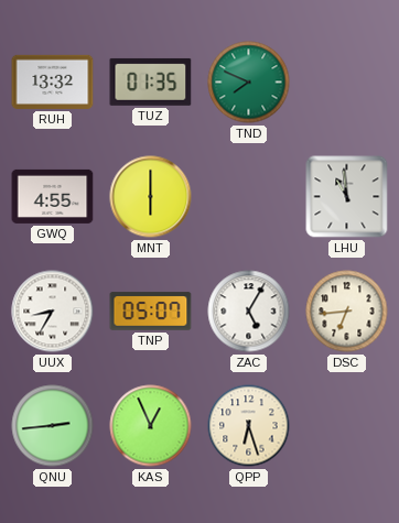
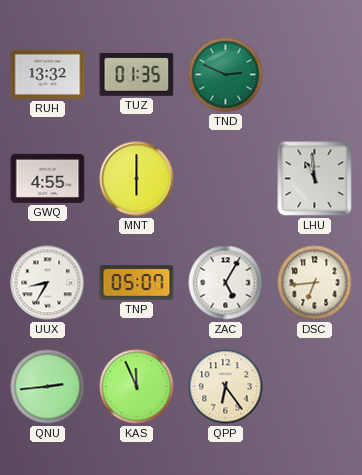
TND: 7:49 -> 2:49
KAS: 12:56 -> 11:56
QPP: 6:27 -> 6:24
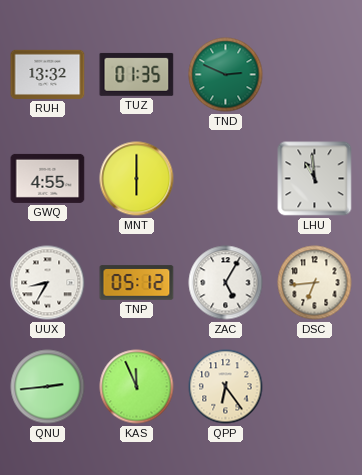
TNP: 05:07 -> 05:12
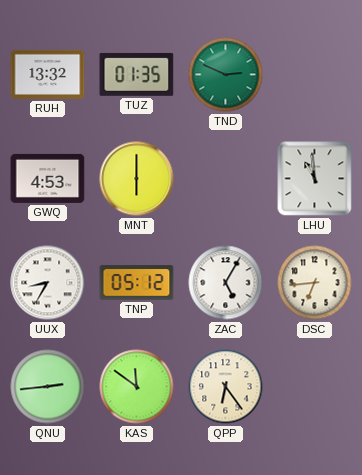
GWQ: 4:55 -> 4:53
KAS: 11:56 -> 11:51
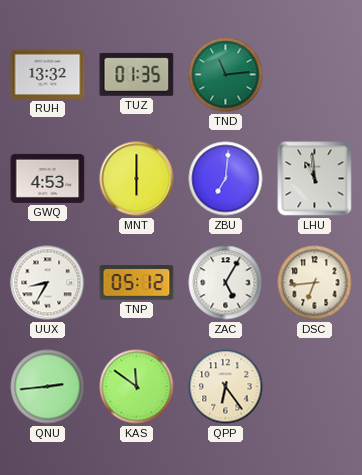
TND: 2:49 -> 11:14
ZBU: none -> 7:01
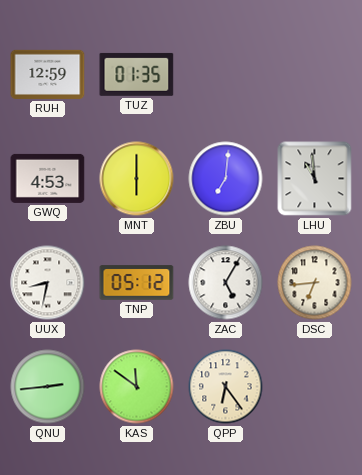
RUH: 13:32 -> 12:59
TND: 11:14 -> none
UUX: 8:35 -> 8:32
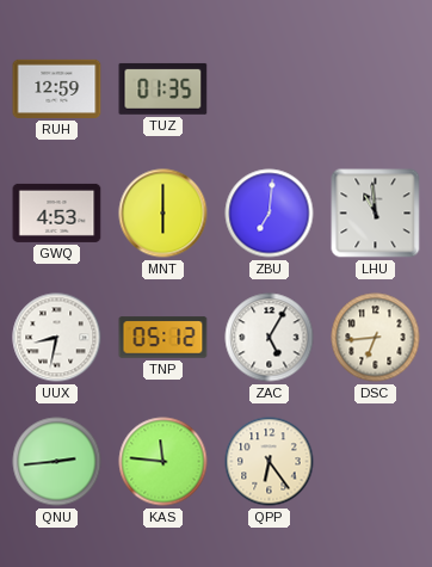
KAS: 11:51 -> 11:46
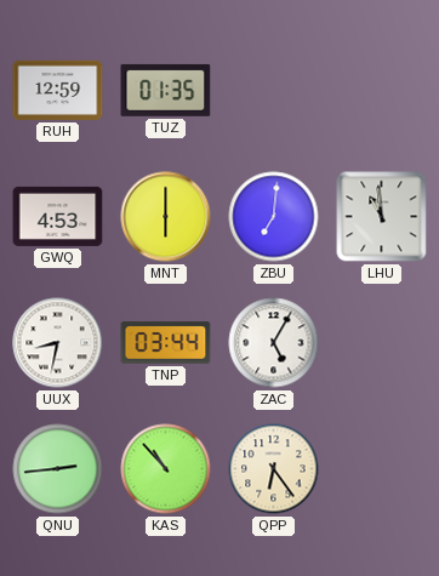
TNP: 05:12 -> 03:44
DSC: 6:44 -> none
KAS: 11:46 -> 10:53
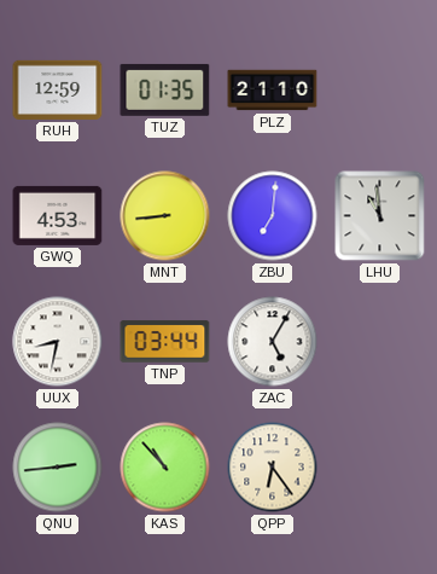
PLZ: none -> 21:10
MNT: 6:00 -> 8:44
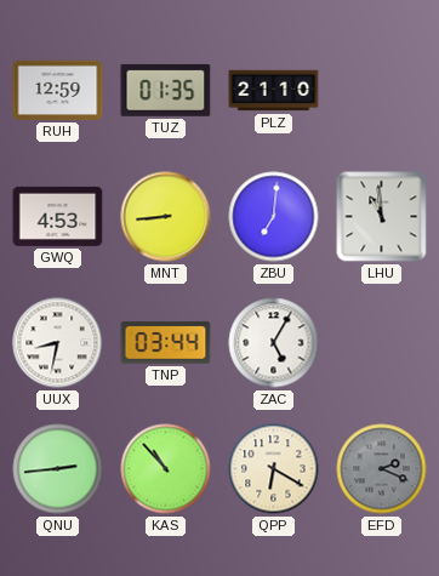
QPP: 6:24 -> 6:20
EFD: none -> 2:19
